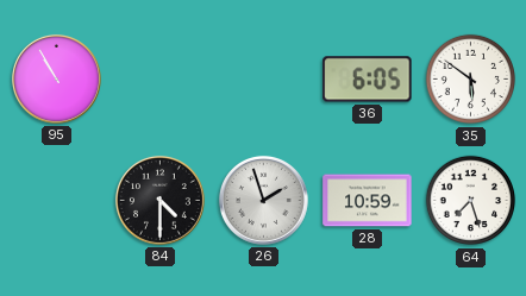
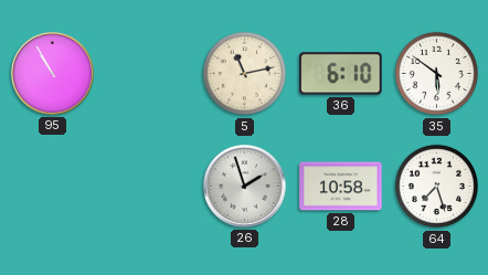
5: none -> 11:13
36: 6:05 -> 6:10
84: 4:30 -> none
28: 10:59 -> 10:58
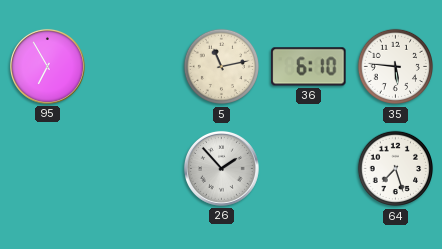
95: 10:55 -> 6:55
35: 5:51 -> 5:46
26: 1:57 -> 1:53
28: 10:58 -> none
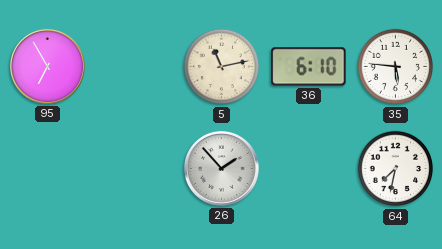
64: 7:27 -> 7:32
